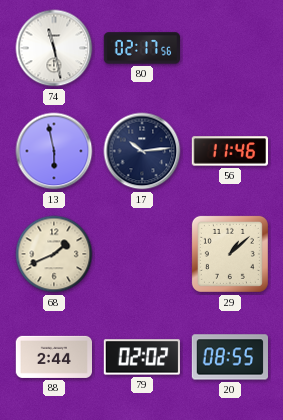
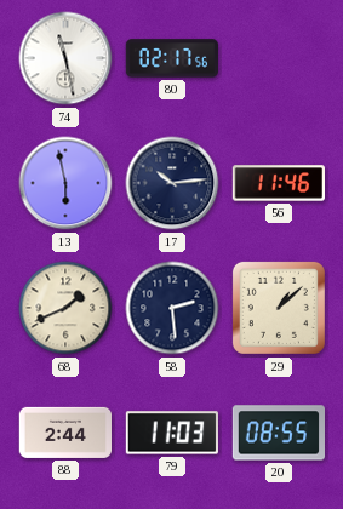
58: none -> 2:29
79: 02:02 -> 11:03
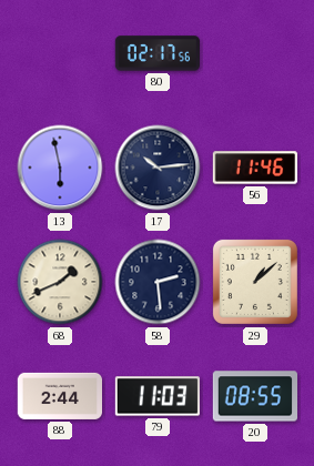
74: 11:28 -> none
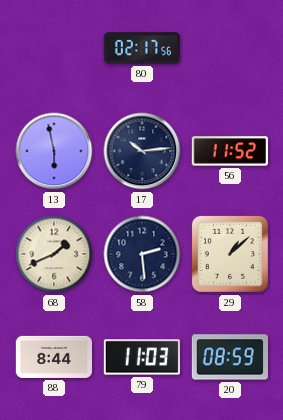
56: 11:46 -> 11:52
88: 2:44 -> 8:44
20: 08:55 -> 08:59
